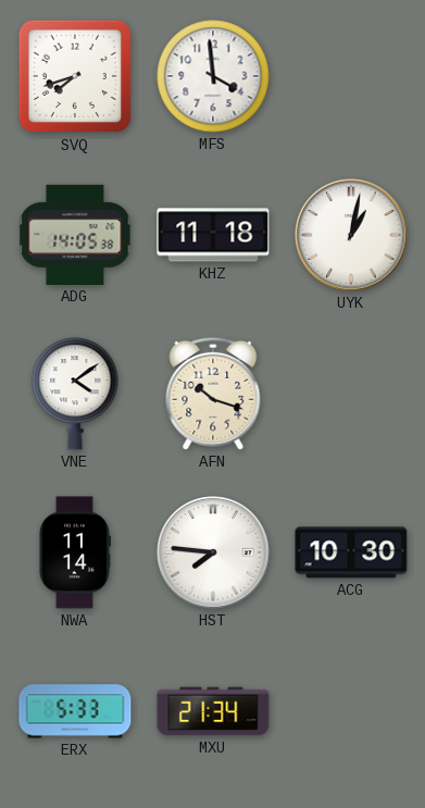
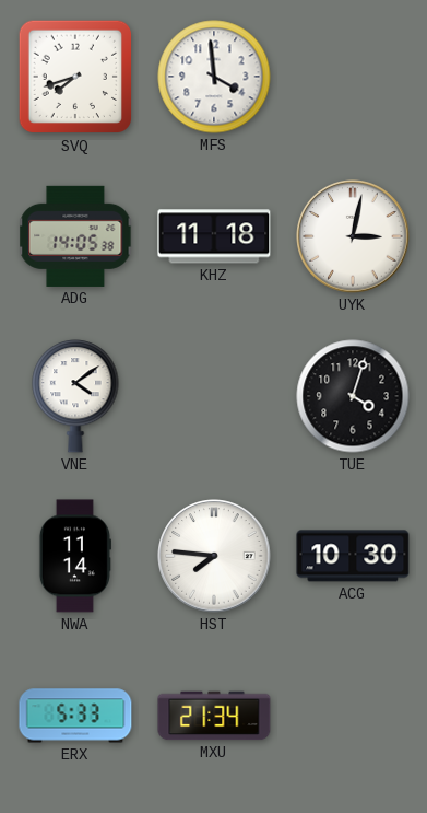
UYK: 1:02 -> 3:02
AFN: 10:18 -> none
TUE: none -> 4:03
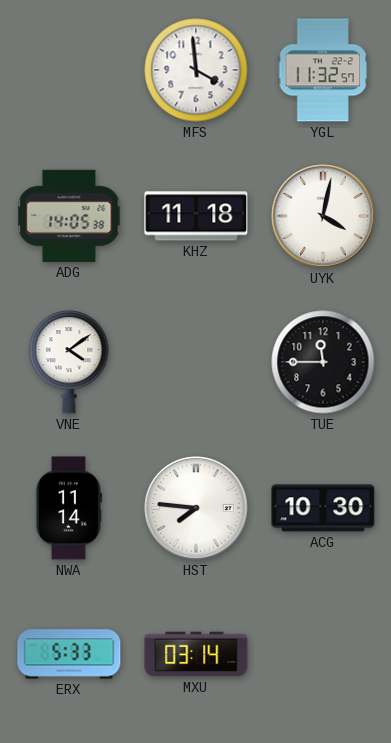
SVQ: 7:42 -> none
YGL: none -> 11:32
UYK: 3:02 -> 4:02
TUE: 4:03 -> 11:45
MXU: 21:34 -> 03:14
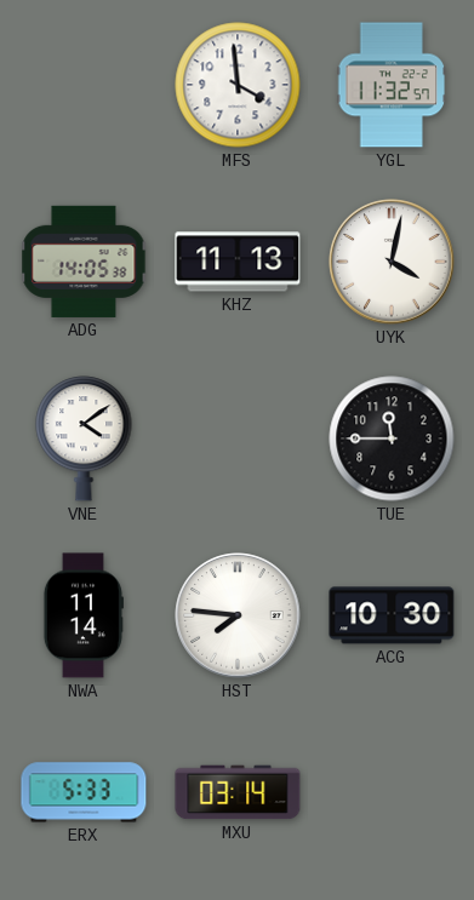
KHZ: 11:18 -> 11:13
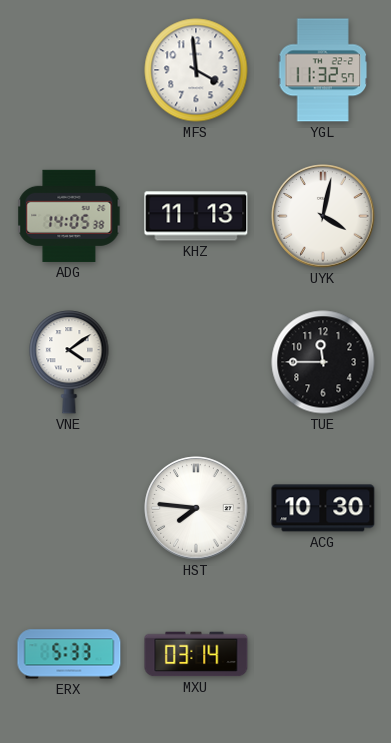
NWA: 11:14 -> none
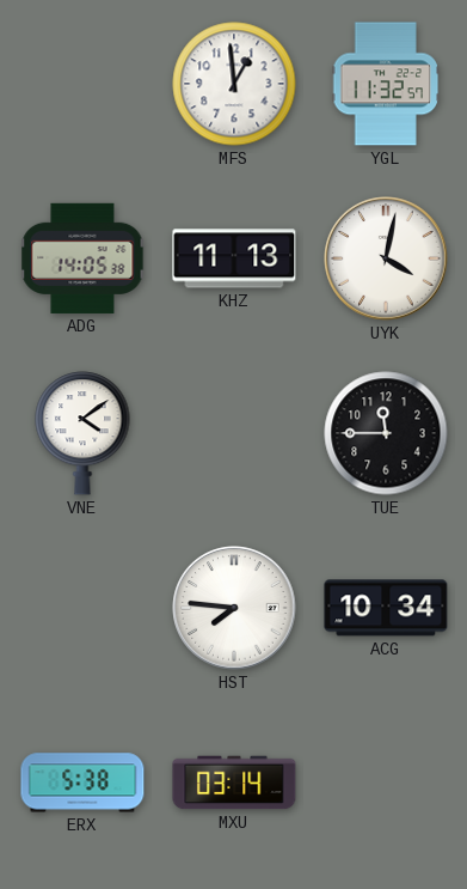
MFS: 3:59 -> 12:59
ACG: 10:30 -> 10:34
ERX: 5:33 -> 5:38
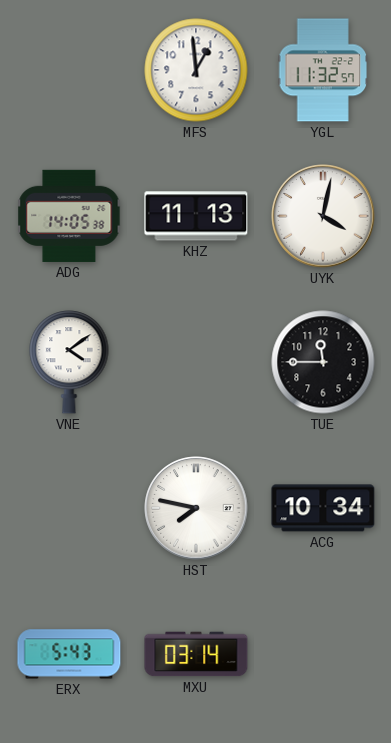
HST: 7:46 -> 7:47
ERX: 5:38 -> 5:43
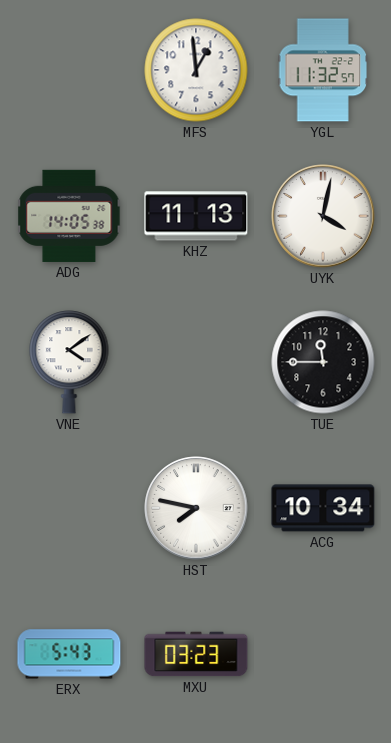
MXU: 03:14 -> 03:23
